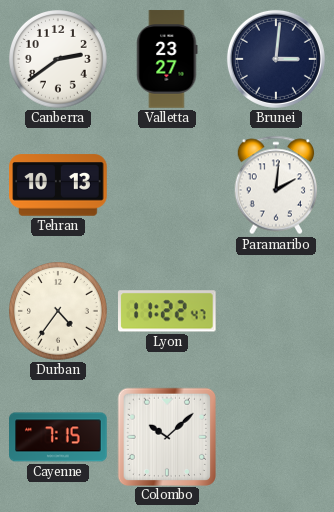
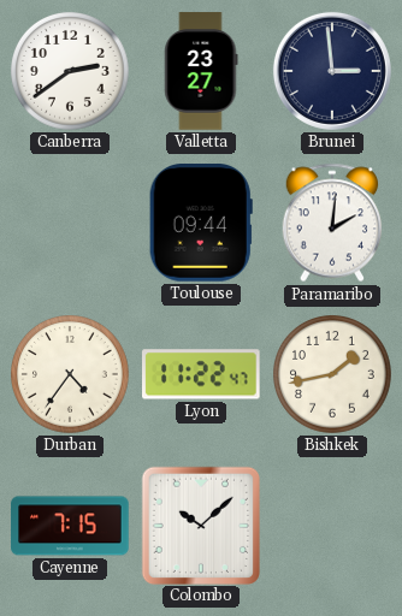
Brunei: 3:01 -> 2:59
Tehran: 10:13 -> none
Toulouse: none -> 09:44
Bishkek: none -> 1:43
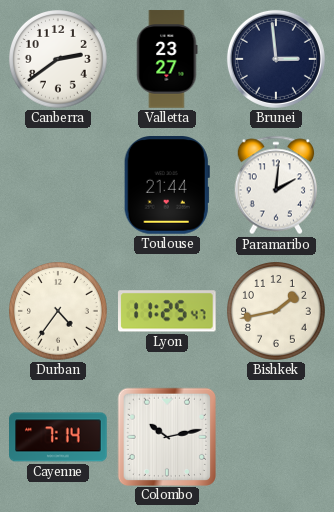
Toulouse: 09:44 -> 21:44
Lyon: 11:22 -> 11:25
Cayenne: 7:15 -> 7:14
Colombo: 10:08 -> 10:13
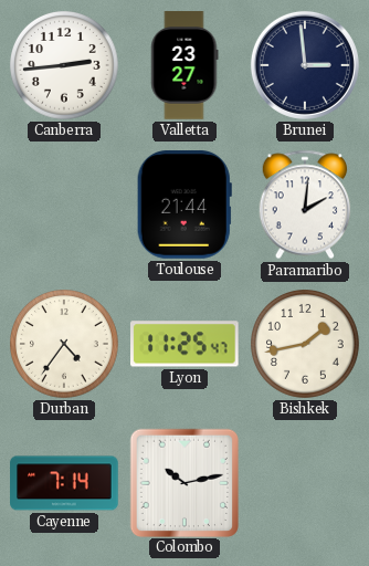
Canberra: 2:39 -> 2:44
